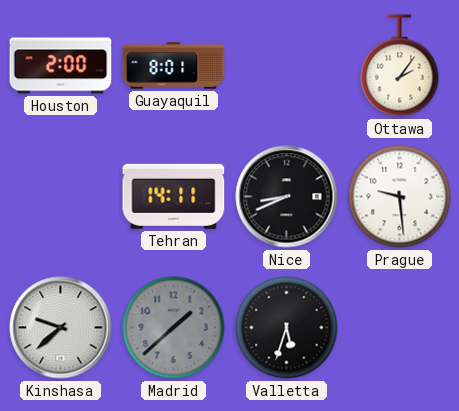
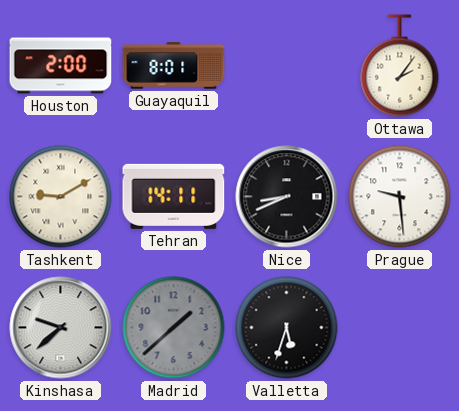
Tashkent: none -> 9:10
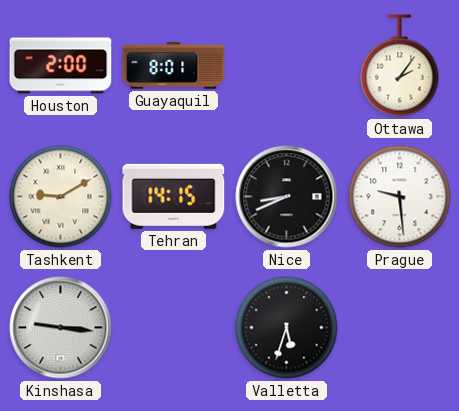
Tehran: 14:11 -> 14:15
Kinshasa: 9:38 -> 9:16
Madrid: 1:38 -> none
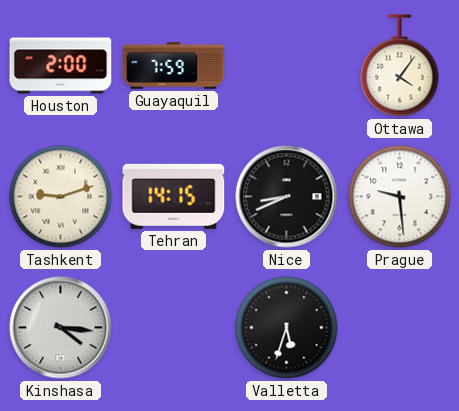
Guayaquil: 8:01 -> 7:59
Ottawa: 2:06 -> 4:06
Tashkent: 9:10 -> 9:12
Kinshasa: 9:16 -> 4:16
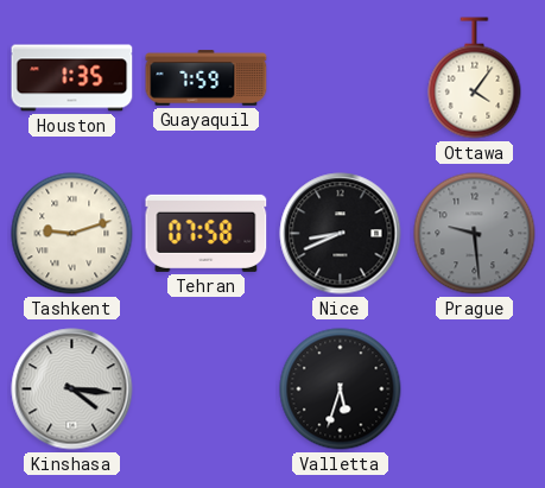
Houston: 2:00 -> 1:35
Tehran: 14:15 -> 07:58
Prague dial: white -> grey
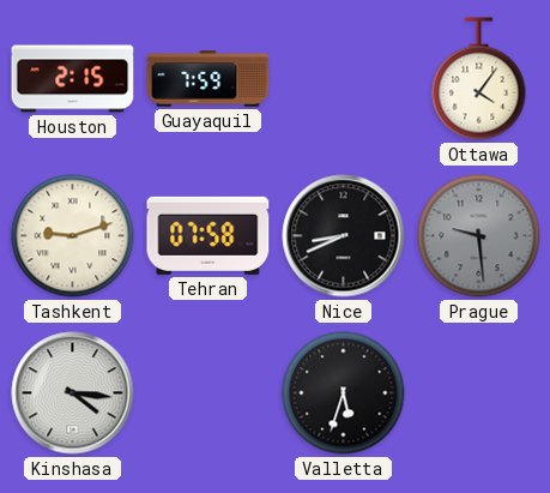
Houston: 1:35 -> 2:15
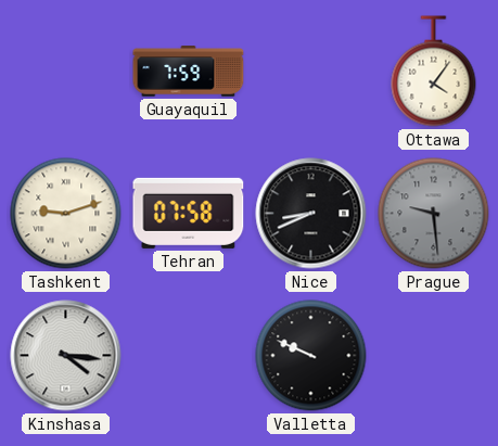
Houston: 2:15 -> none
Valletta: 5:33 -> 9:49
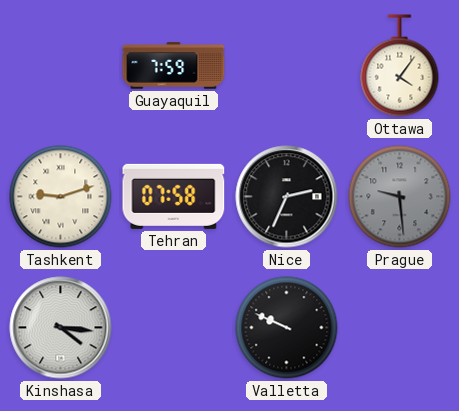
Nice: 8:41 -> 2:34
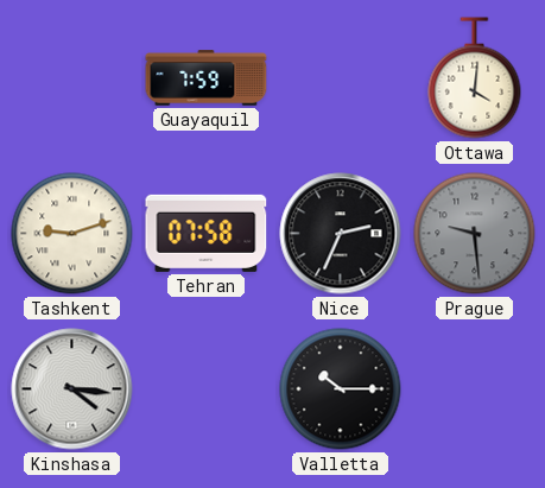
Ottawa: 4:06 -> 4:01
Valletta: 9:49 -> 10:15
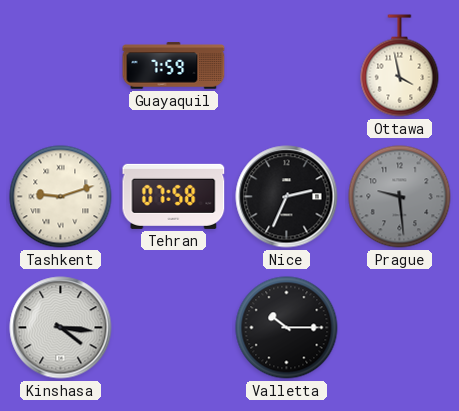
Ottawa: 4:01 -> 3:58
